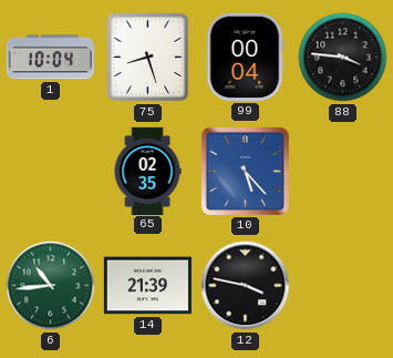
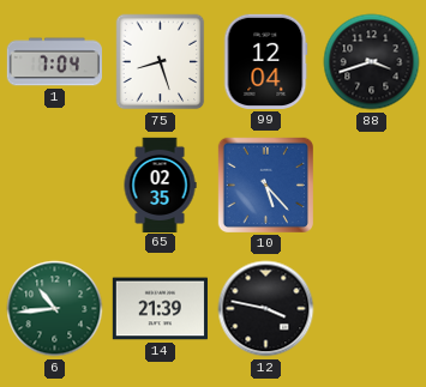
1: 10:04 -> 7:04
99: 00:04 -> 12:04
88: 3:46 -> 3:42
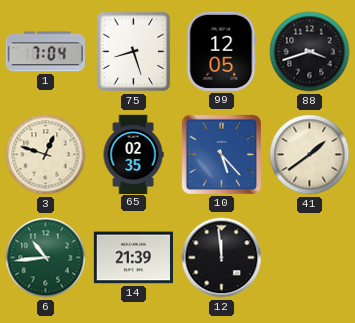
99: 12:04 -> 12:05
3: none -> 12:48
41: none -> 1:39
12: 3:47 -> 11:59
